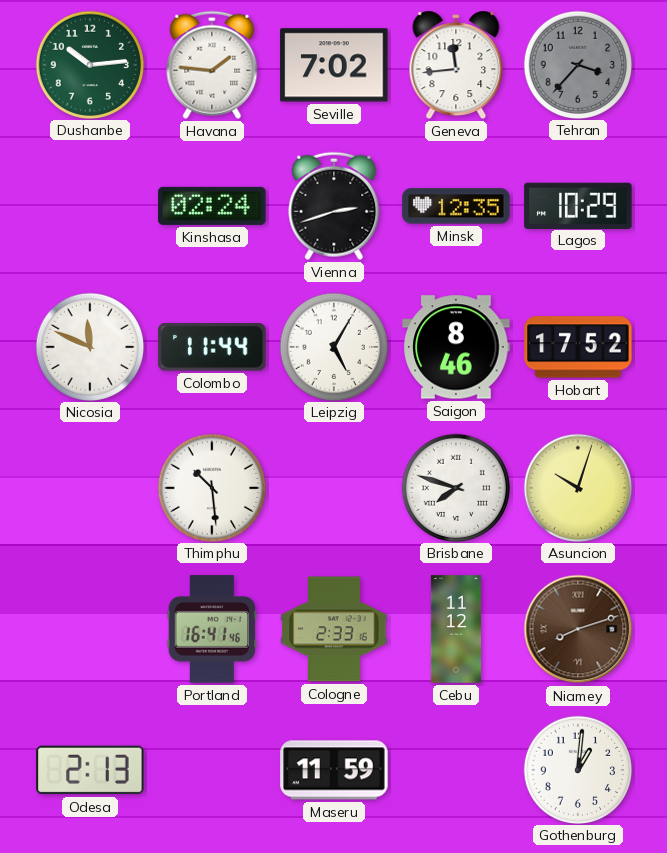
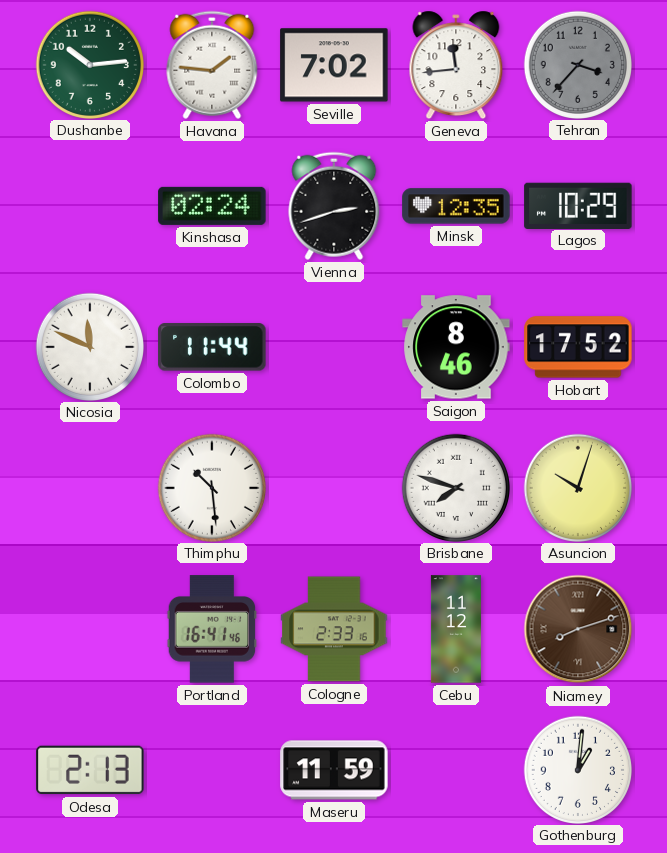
Leipzig: 5:05 -> none
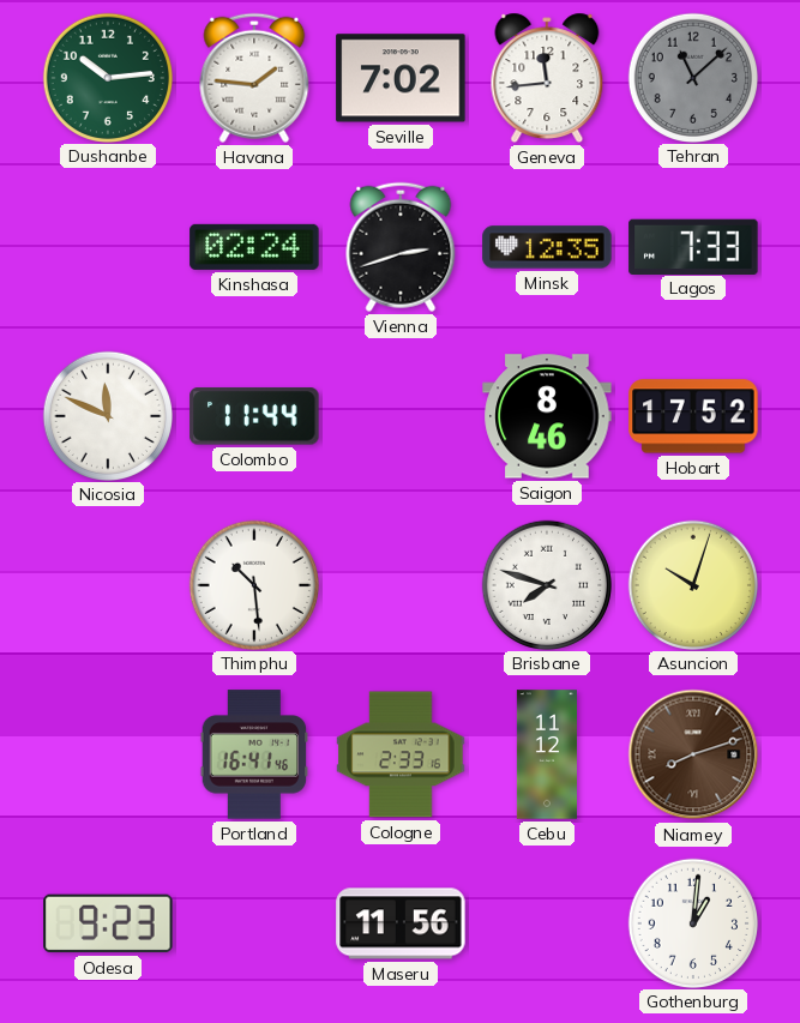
Tehran: 3:37 -> 11:08
Lagos: 10:29 -> 7:33
Odesa: 2:13 -> 9:23
Maseru: 11:59 -> 11:56
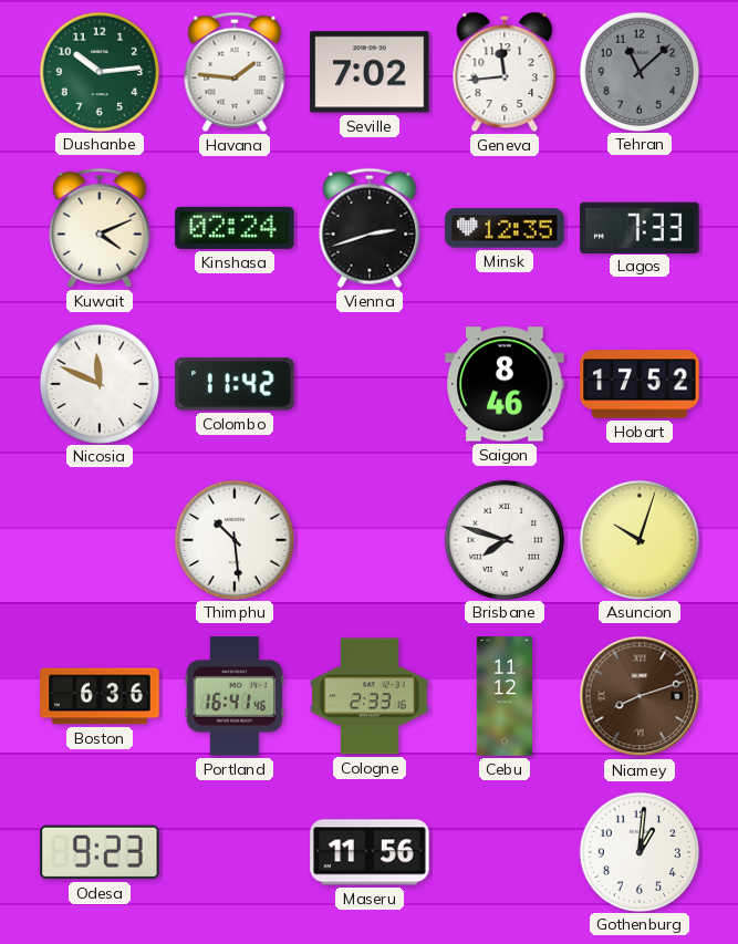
Kuwait: none -> 4:11
Colombo: 11:44 -> 11:42
Boston: none -> 6:36
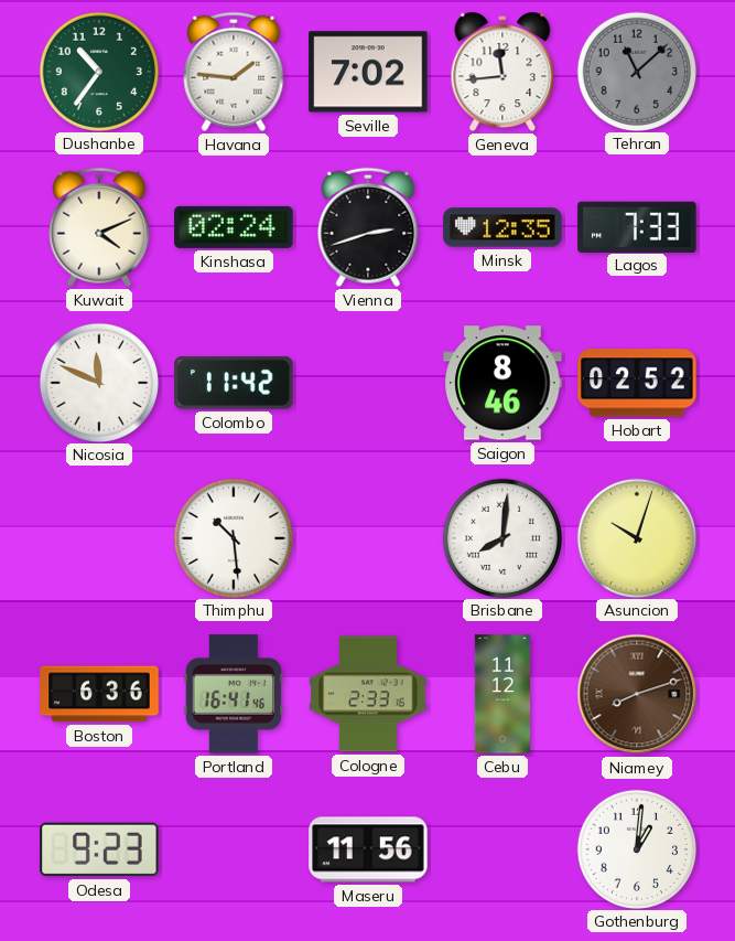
Dushanbe: 10:14 -> 10:36
Hobart: 17:52 -> 02:52
Brisbane: 7:48 -> 8:01
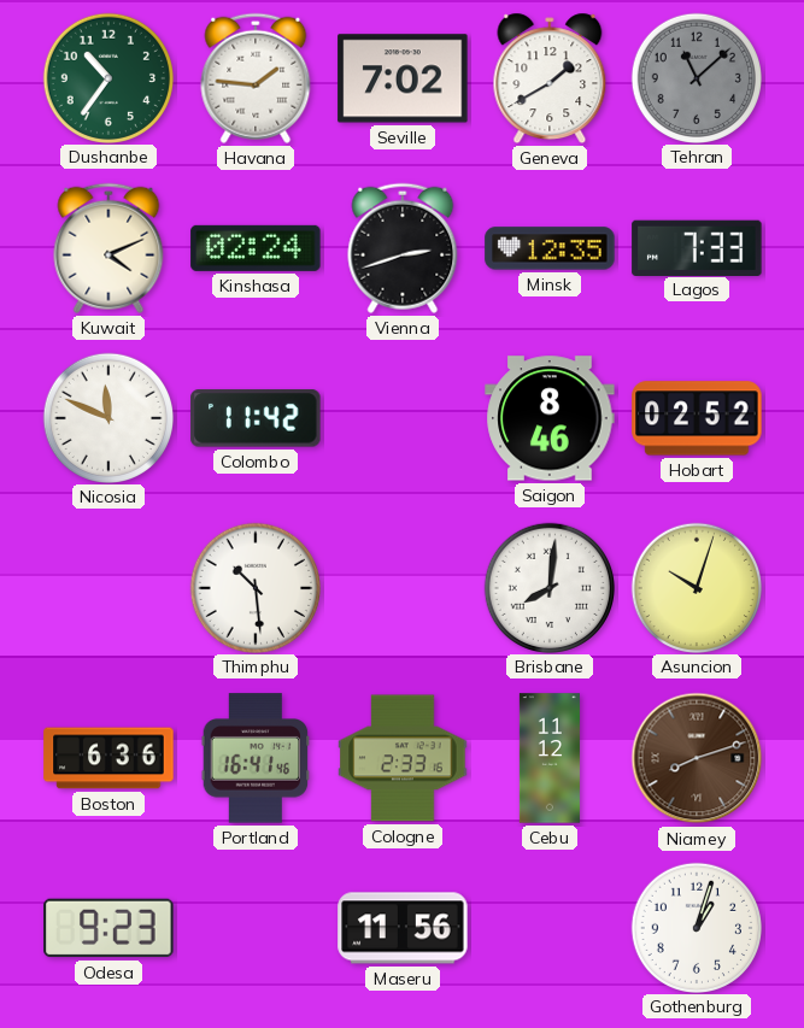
Geneva: 11:44 -> 1:40
Gothenburg: 1:01 -> 1:03
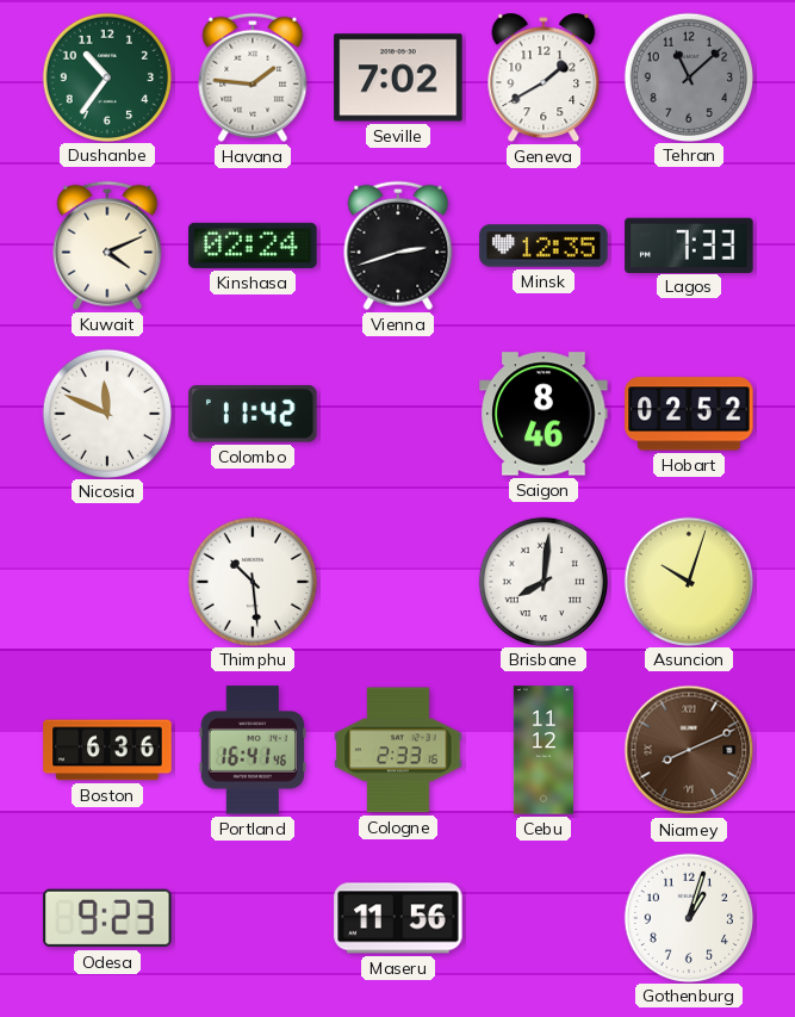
Niamey: 8:12 -> 8:11
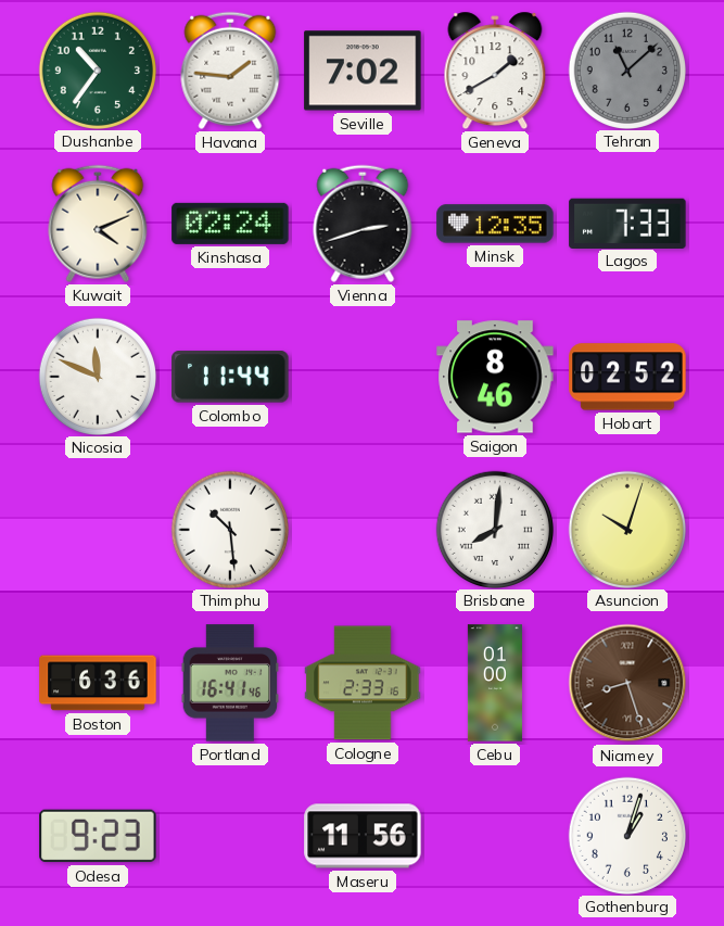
Colombo: 11:42 -> 11:44
Cebu: 11:12 -> 01:00
Niamey: 8:11 -> 8:27
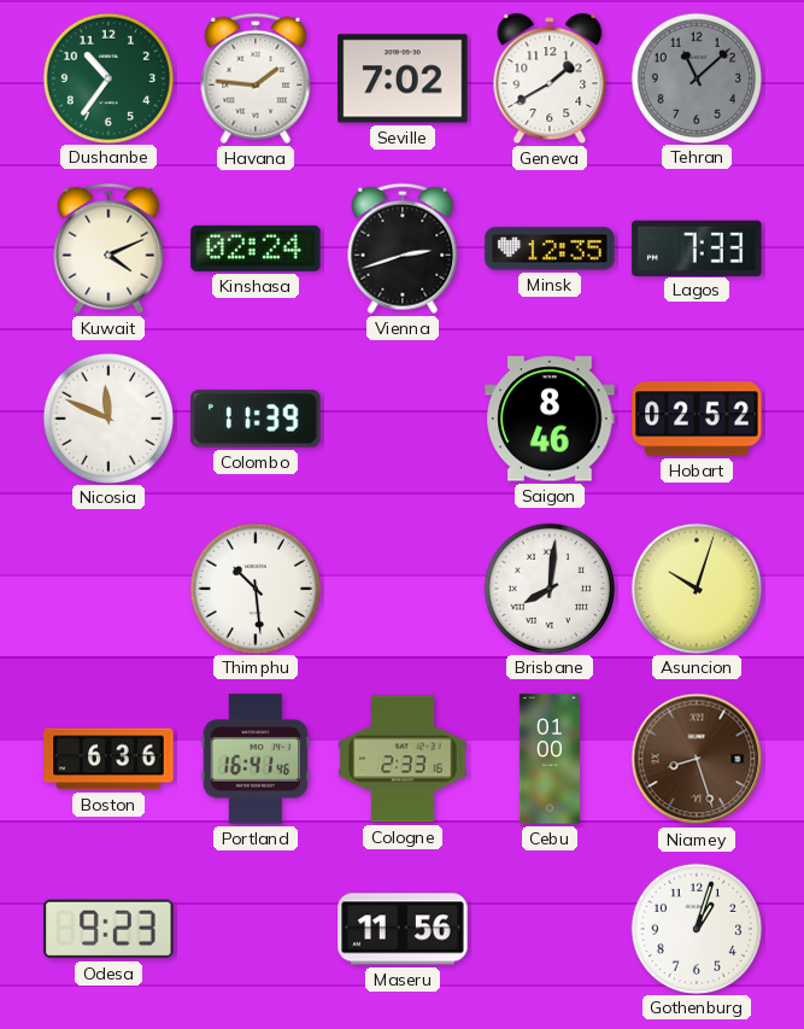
Colombo: 11:44 -> 11:39
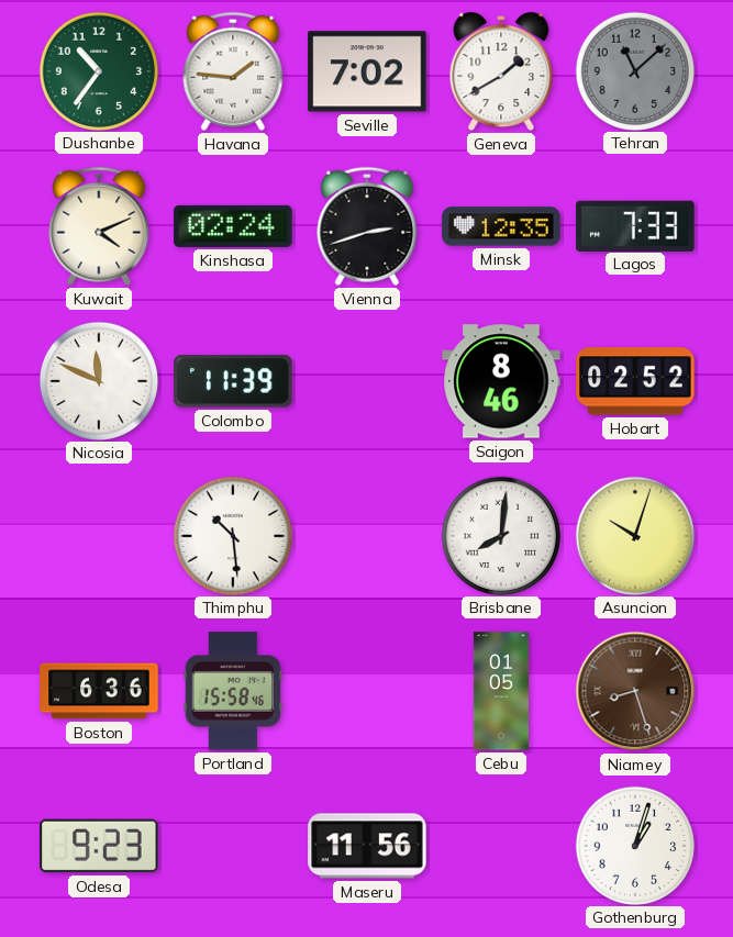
Portland: 16:41 -> 15:58
Cologne: 2:33 -> none
Cebu: 01:00 -> 01:05
